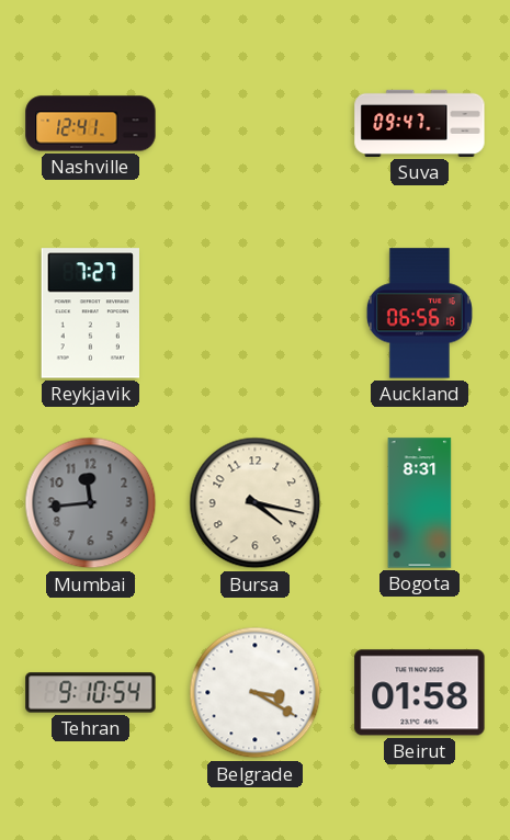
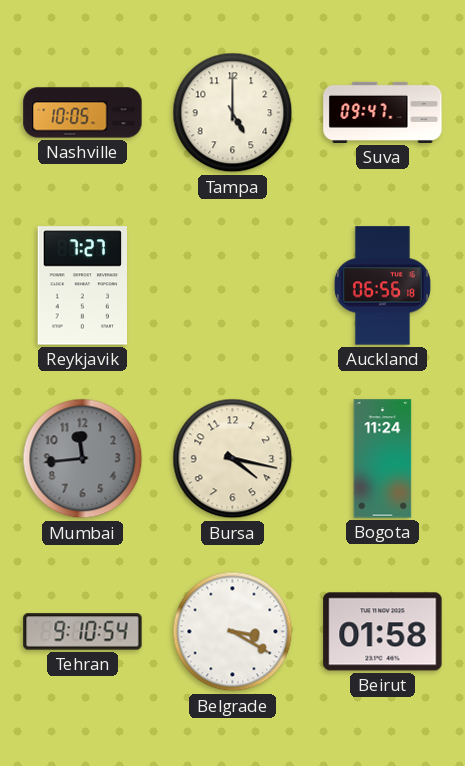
Nashville: 12:41 -> 10:05
Tampa: none -> 5:00
Bogota: 8:31 -> 11:24
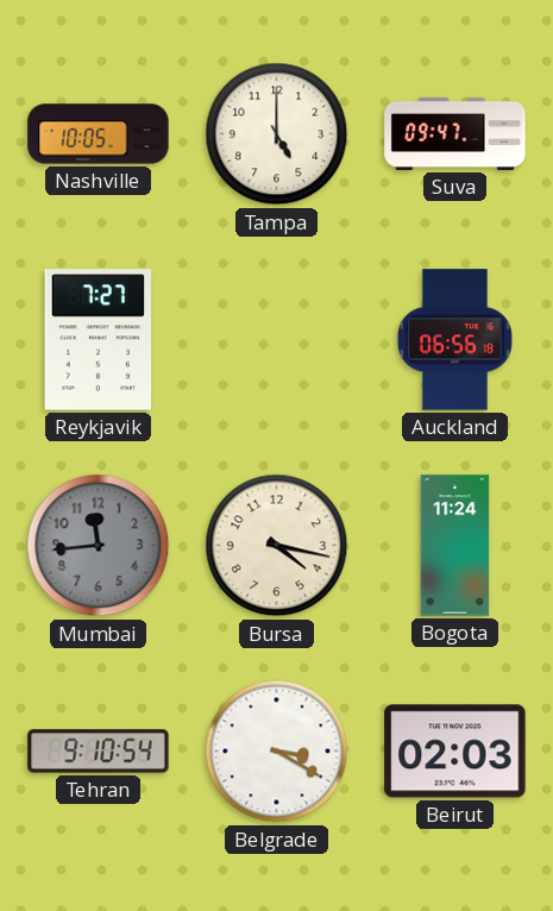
Beirut: 01:58 -> 02:03
